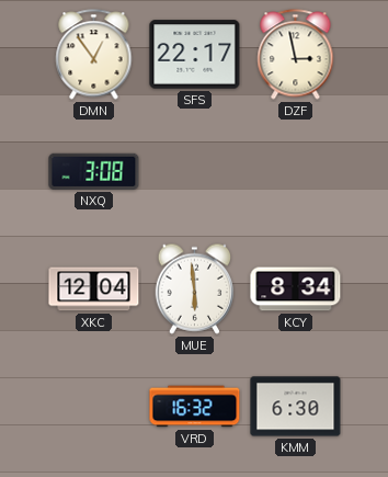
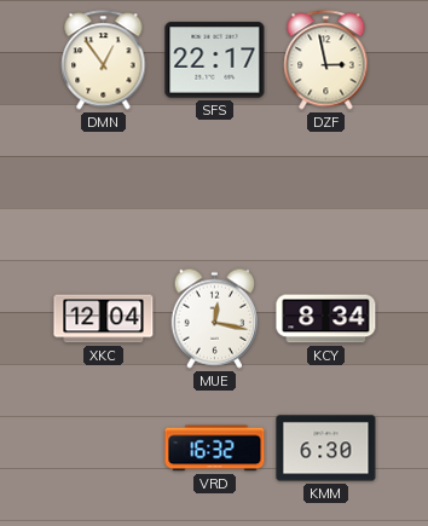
NXQ: 3:08 -> none
MUE: 5:59 -> 12:17
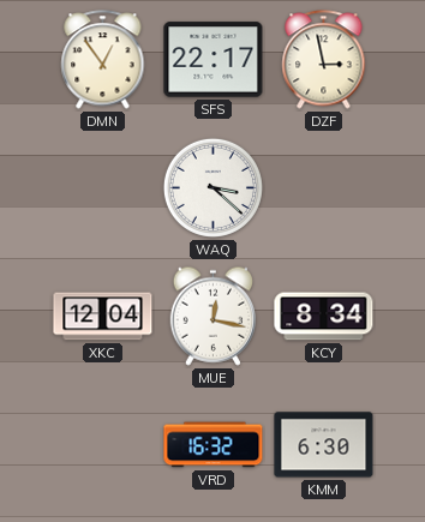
WAQ: none -> 3:22
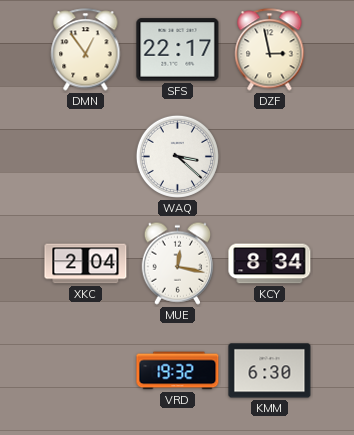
XKC: 12:04 -> 2:04
VRD: 16:32 -> 19:32
